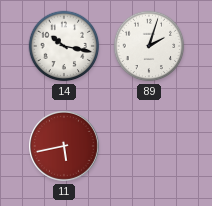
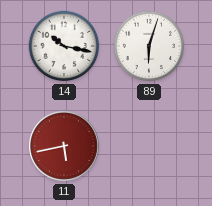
89: 2:03 -> 6:03
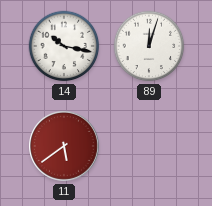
89: 6:03 -> 12:03
11: 5:43 -> 5:39
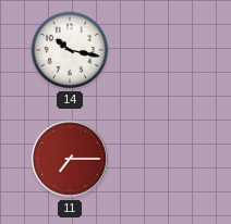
89: 12:03 -> none
11: 5:39 -> 7:15
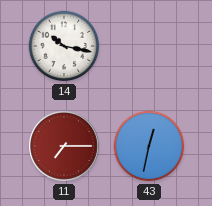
43: none -> 12:32
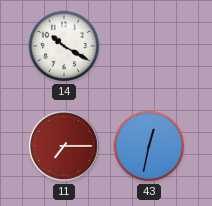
14: 10:17 -> 10:20
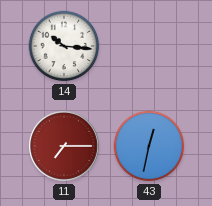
14: 10:20 -> 10:16
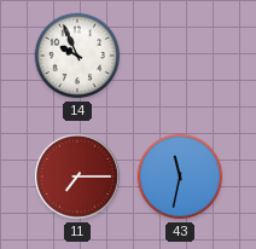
14: 10:16 -> 9:56
43: 12:32 -> 11:32
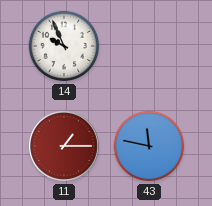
11: 7:15 -> 1:15
43: 11:32 -> 11:47
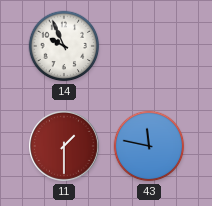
11: 1:15 -> 1:30
